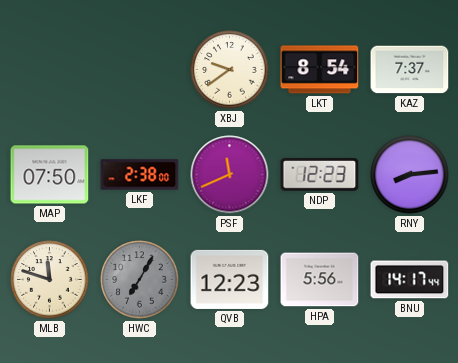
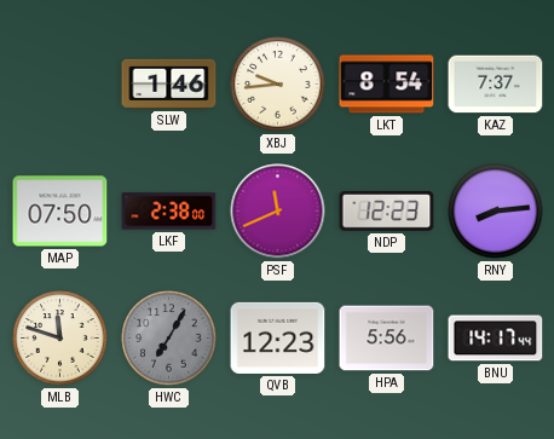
SLW: none -> 1:46
XBJ: 9:39 -> 9:44
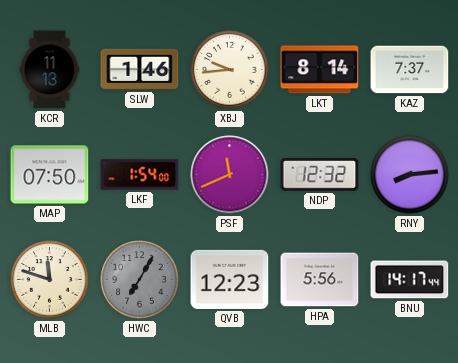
KCR: none -> 11:13
LKT: 8:54 -> 8:14
LKF: 2:38 -> 1:54
NDP: 12:23 -> 12:32
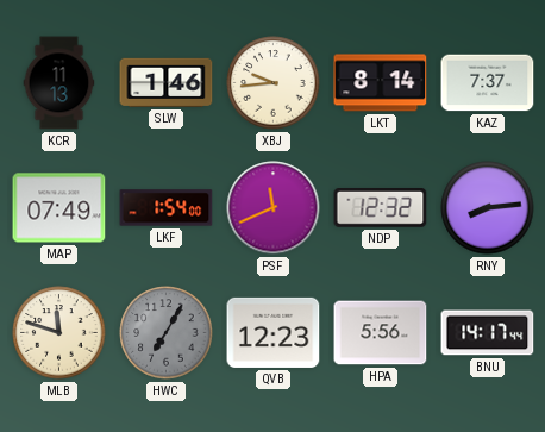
MAP: 07:50 -> 07:49
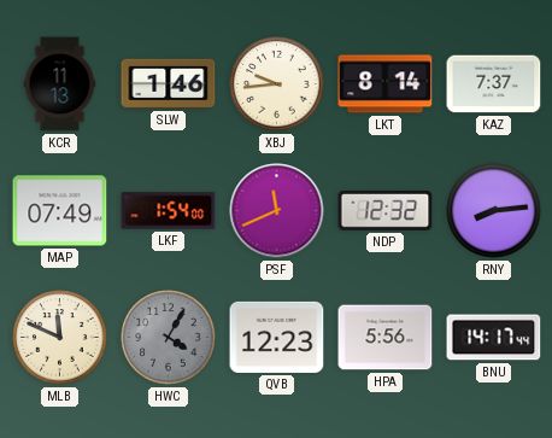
MLB: 11:48 -> 11:49
HWC: 7:05 -> 4:05
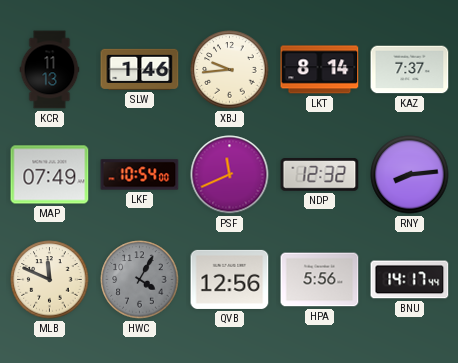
LKF: 1:54 -> 10:54
QVB: 12:23 -> 12:56
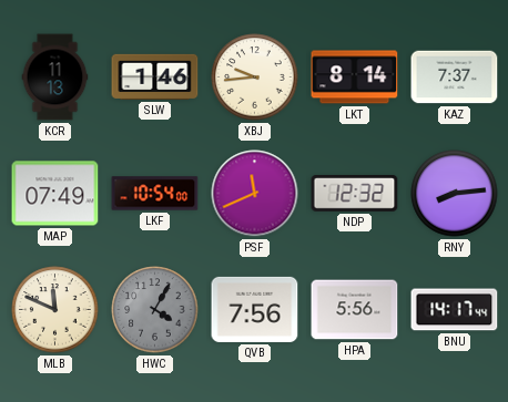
QVB: 12:56 -> 7:56
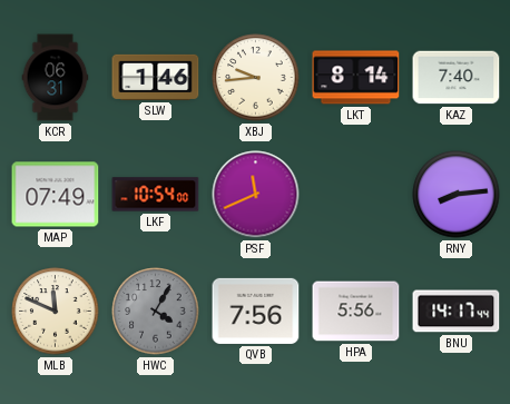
KCR: 11:13 -> 06:31
KAZ: 7:37 -> 7:40
NDP: 12:32 -> none
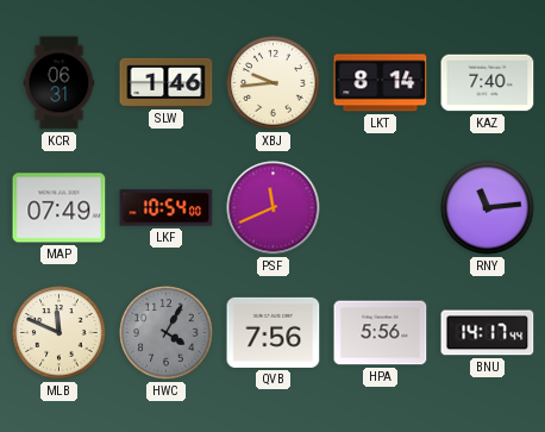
RNY: 8:14 -> 11:14
